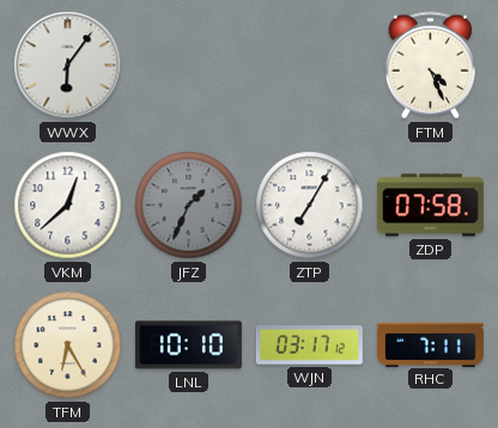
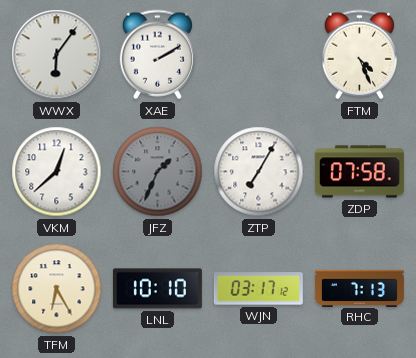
XAE: none -> 2:10
RHC: 7:11 -> 7:13
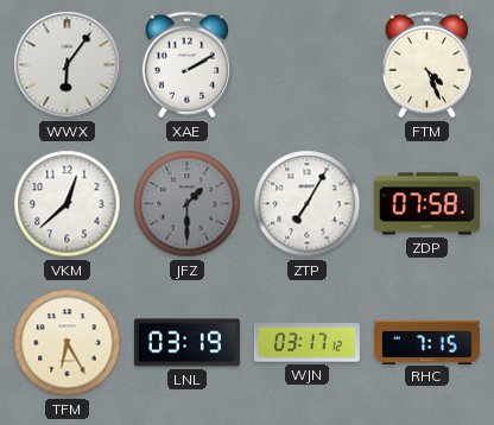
JFZ: 1:34 -> 1:30
LNL: 10:10 -> 03:19
RHC: 7:13 -> 7:15
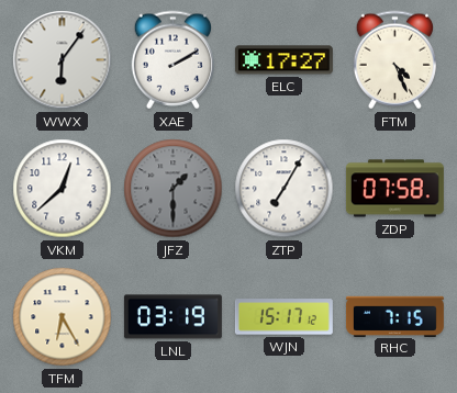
ELC: none -> 17:27
WJN: 03:17 -> 15:17
